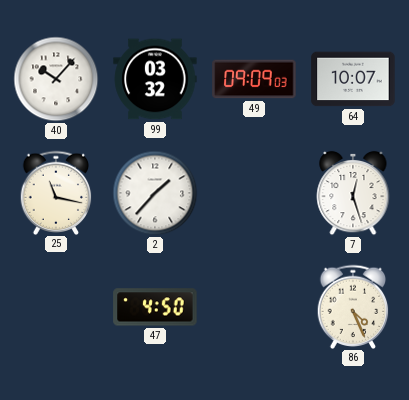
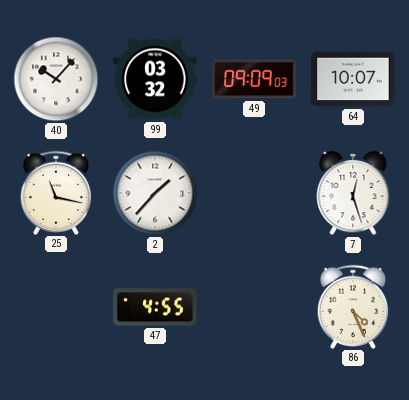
47: 4:50 -> 4:55
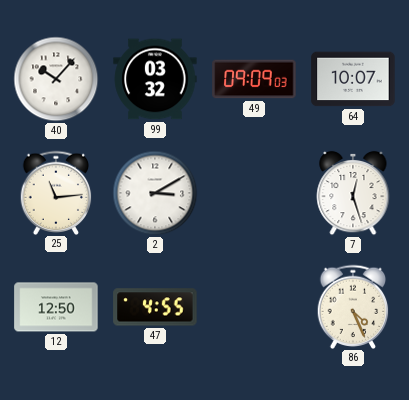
25: 11:17 -> 11:14
2: 1:37 -> 3:10
12: none -> 12:50
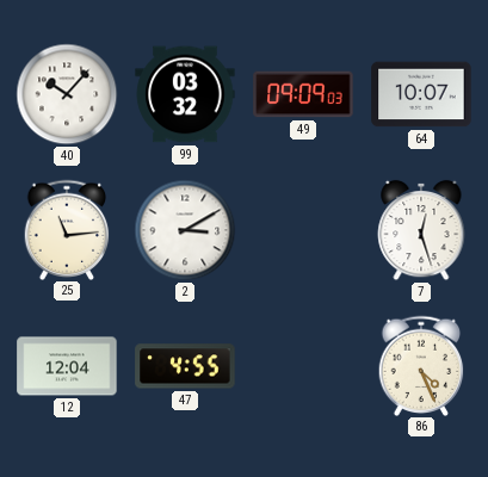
12: 12:50 -> 12:04
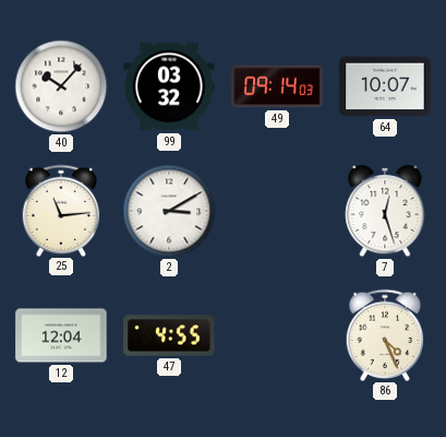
49: 09:09 -> 09:14
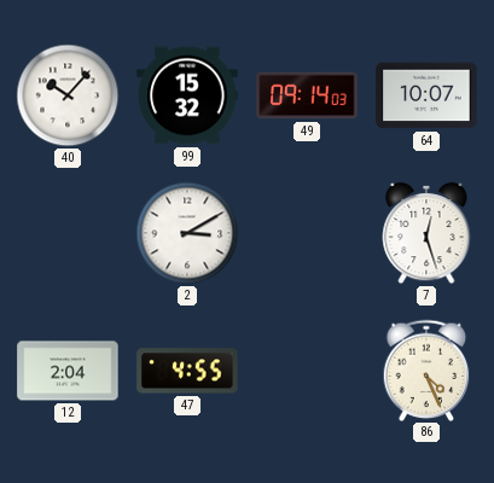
99: 03:32 -> 15:32
25: 11:14 -> none
12: 12:04 -> 2:04
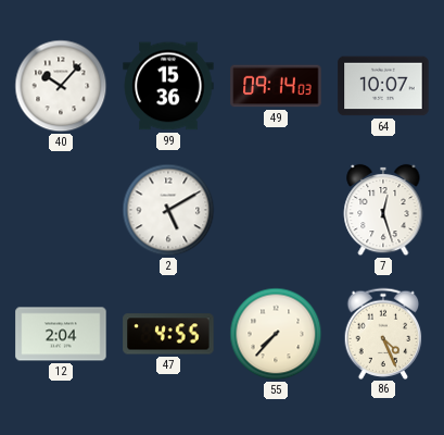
99: 15:32 -> 15:36
2: 3:10 -> 5:10
55: none -> 7:37
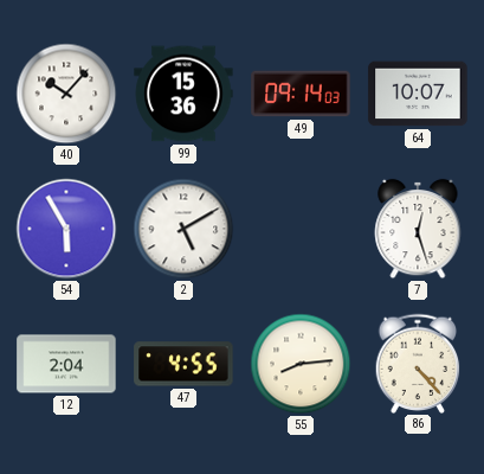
54: none -> 5:55
55: 7:37 -> 8:14
86: 4:26 -> 4:23
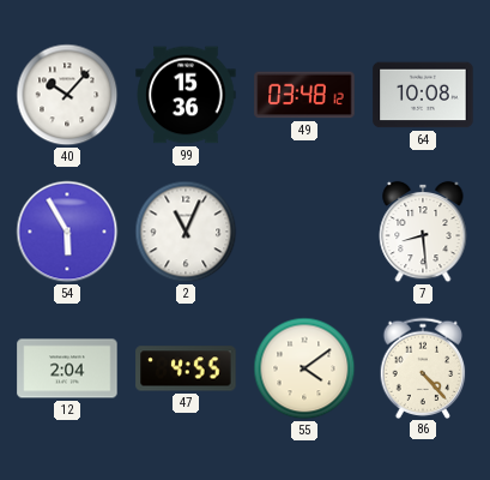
49: 09:14 -> 03:48
64: 10:07 -> 10:08
2: 5:10 -> 11:04
7: 12:27 -> 8:29
55: 8:14 -> 4:09
